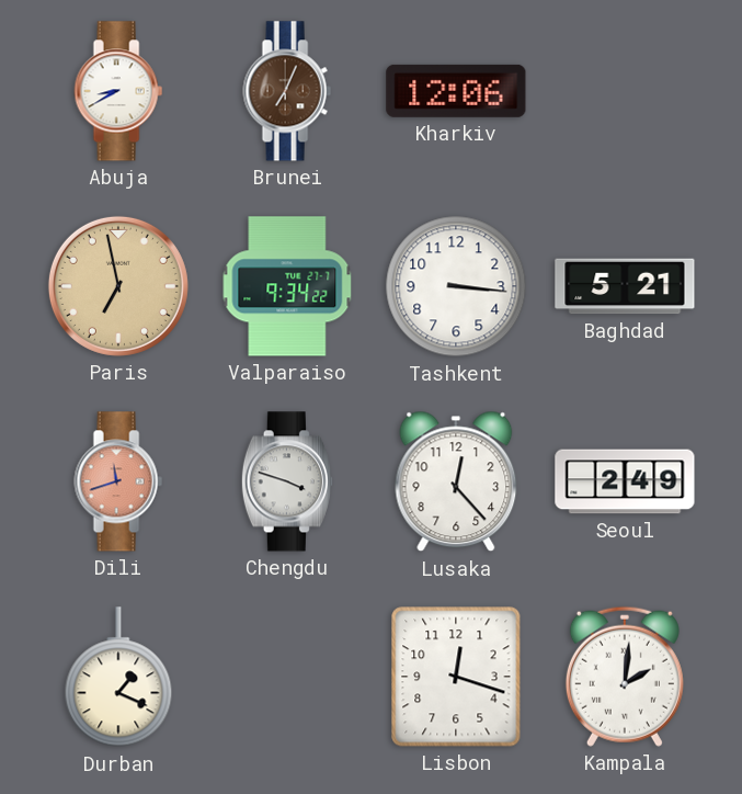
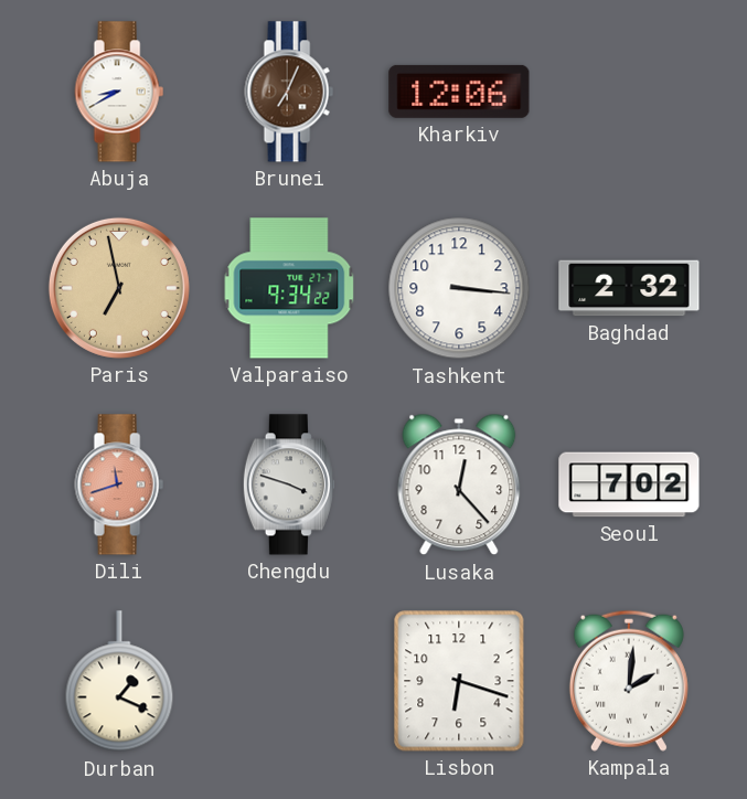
Baghdad: 5:21 -> 2:32
Seoul: 2:49 -> 7:02
Lisbon: 12:18 -> 6:18
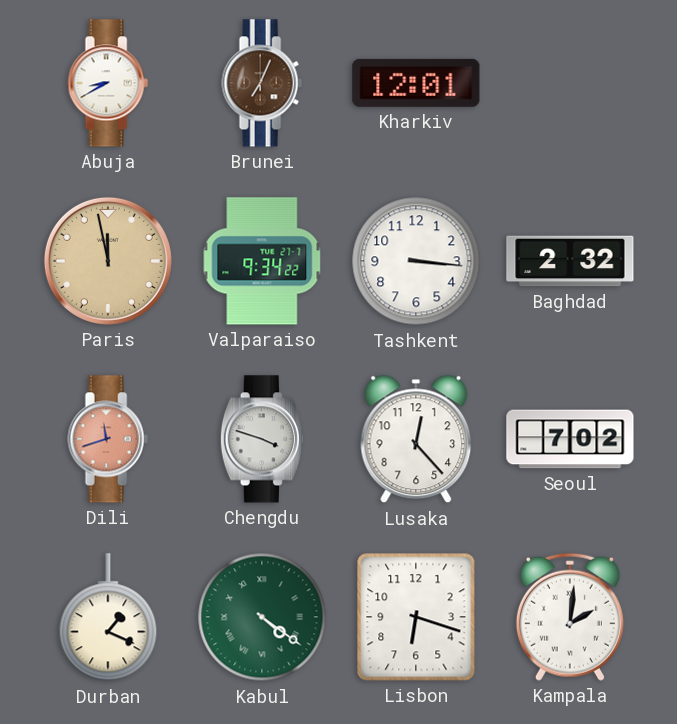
Kharkiv: 12:06 -> 12:01
Paris: 6:58 -> 11:58
Kabul: none -> 4:21
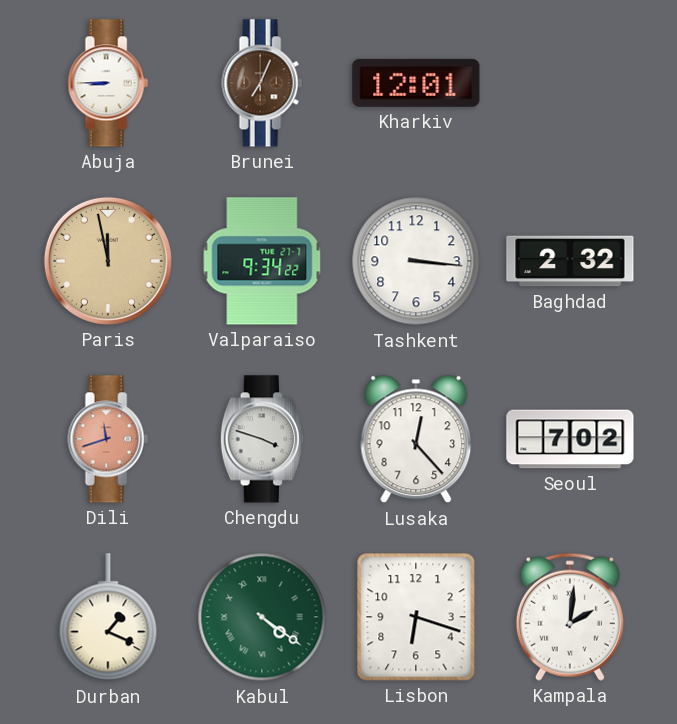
Abuja: 8:40 -> 8:45
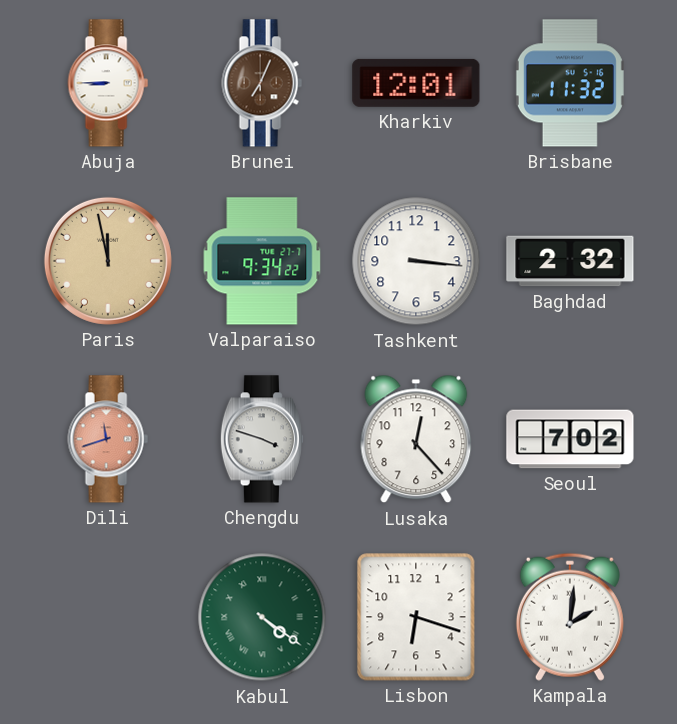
Brisbane: none -> 11:32
Durban: 1:19 -> none
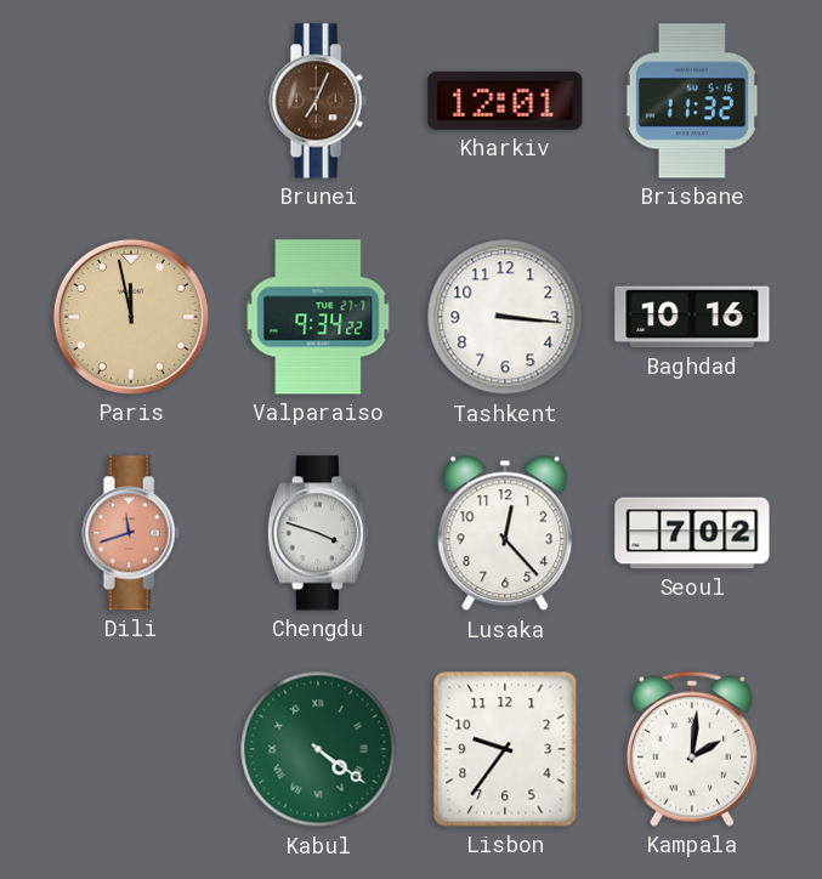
Abuja: 8:45 -> none
Baghdad: 2:32 -> 10:16
Lisbon: 6:18 -> 9:36
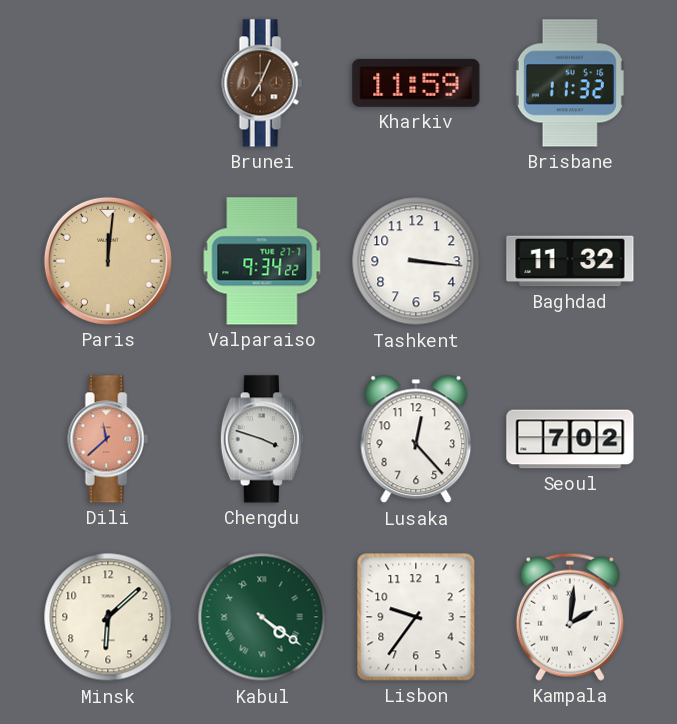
Kharkiv: 12:01 -> 11:59
Paris: 11:58 -> 12:01
Baghdad: 10:16 -> 11:32
Dili: 11:42 -> 11:38
Minsk: none -> 6:08
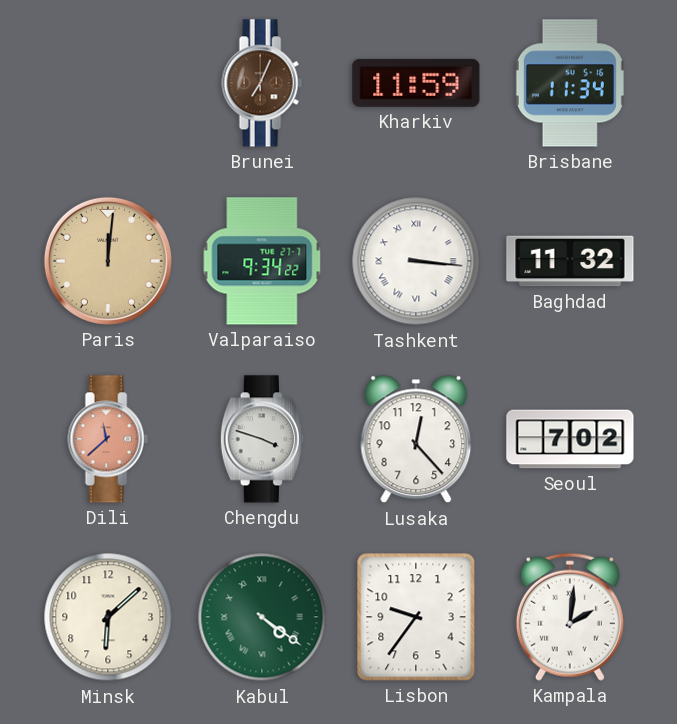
Brisbane: 11:32 -> 11:34
Tashkent numerals: Arabic -> Roman
